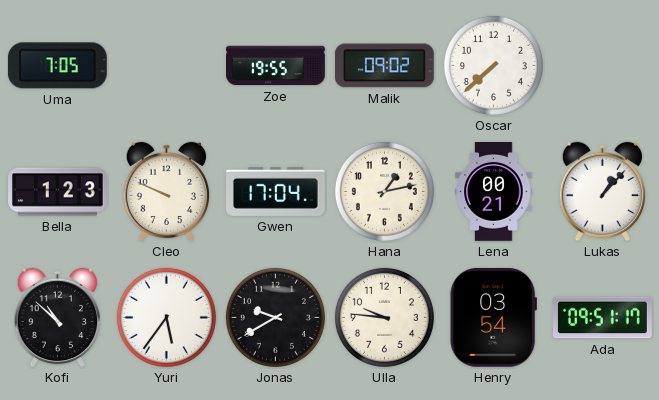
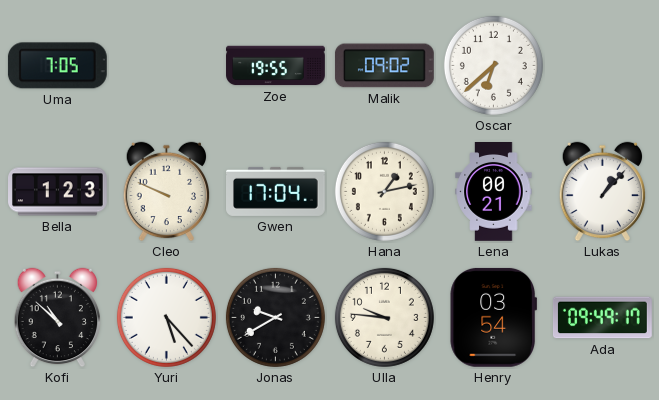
Oscar: 7:38 -> 6:38
Yuri: 5:36 -> 5:23
Ada: 09:51 -> 09:49
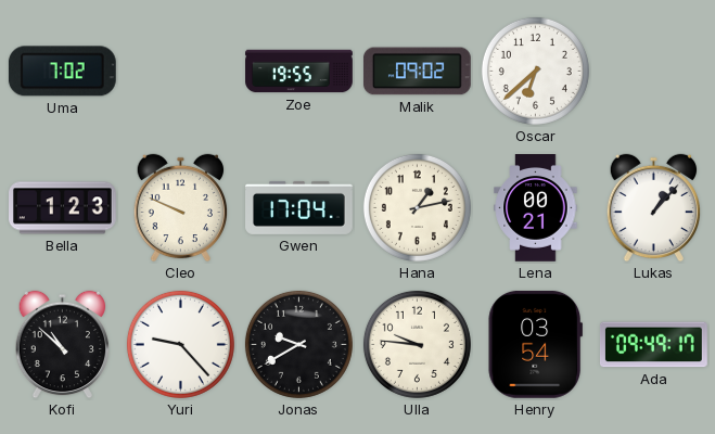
Uma: 7:05 -> 7:02
Yuri: 5:23 -> 9:23
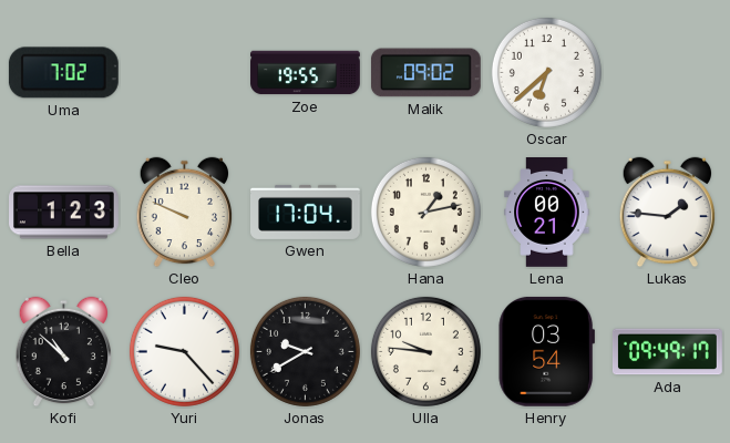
Lukas: 1:07 -> 1:46
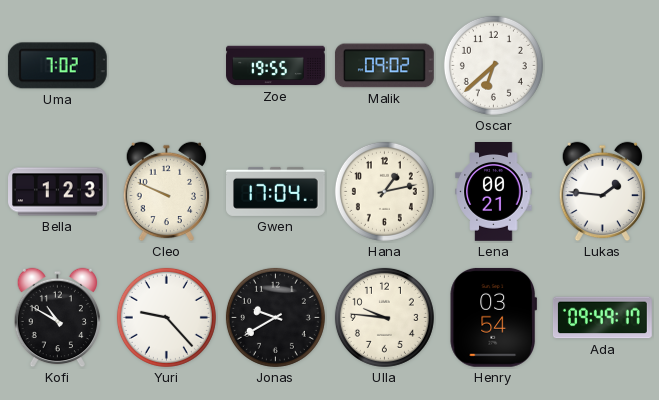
Kofi: 10:52 -> 10:50
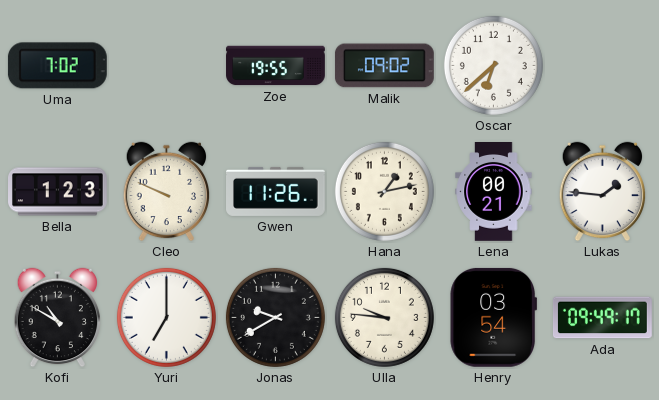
Gwen: 17:04 -> 11:26
Yuri: 9:23 -> 7:00
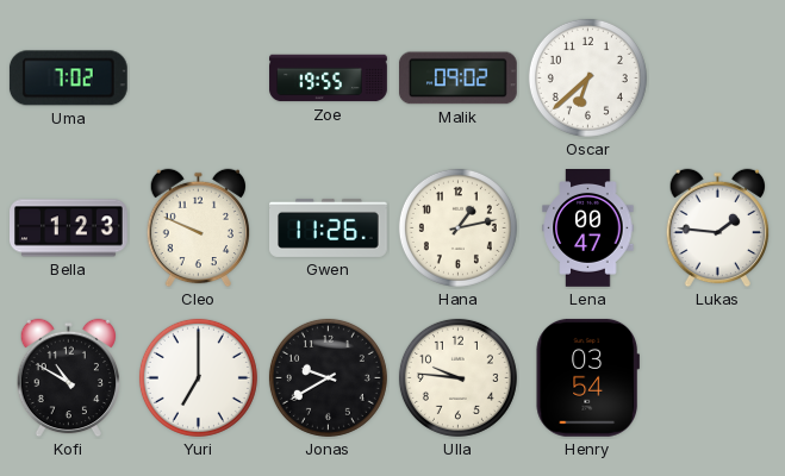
Lena: 00:21 -> 00:47
Ada: 09:49 -> none
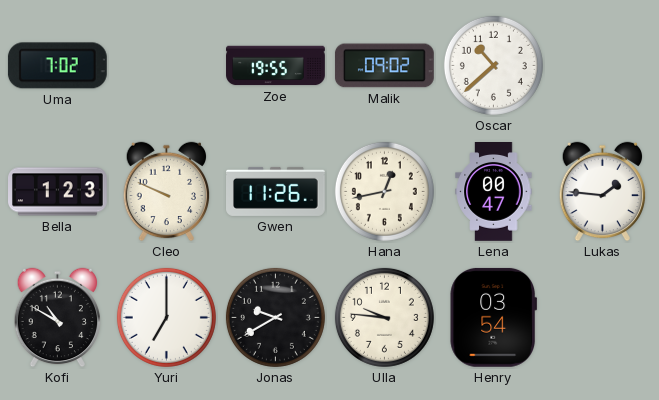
Oscar: 6:38 -> 10:38
Hana: 1:13 -> 12:43
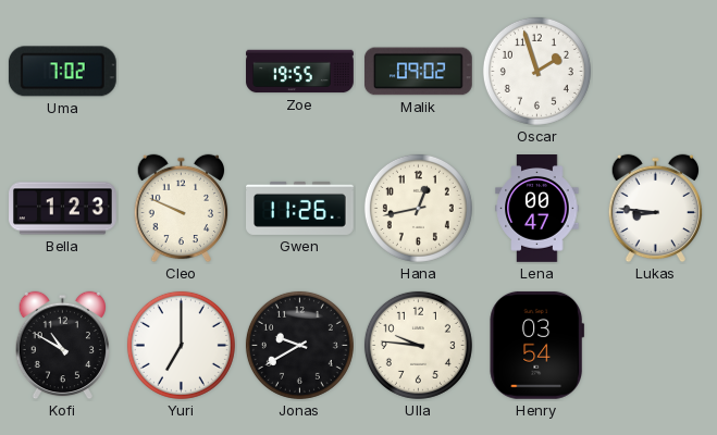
Oscar: 10:38 -> 1:57
Lukas: 1:46 -> 8:46
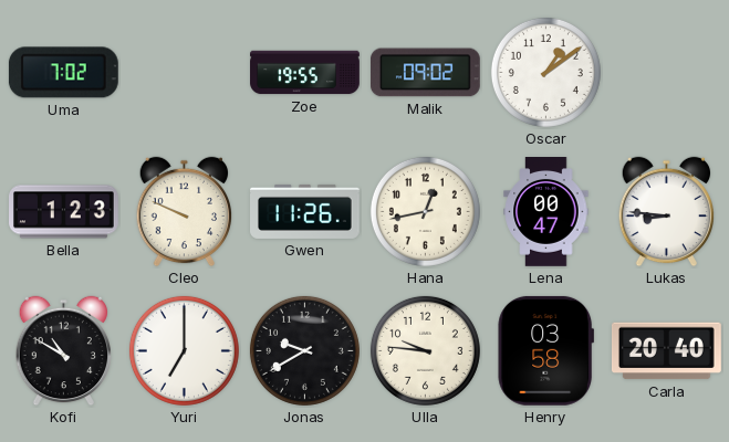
Oscar: 1:57 -> 1:09
Henry: 03:54 -> 03:58
Carla: none -> 20:40
